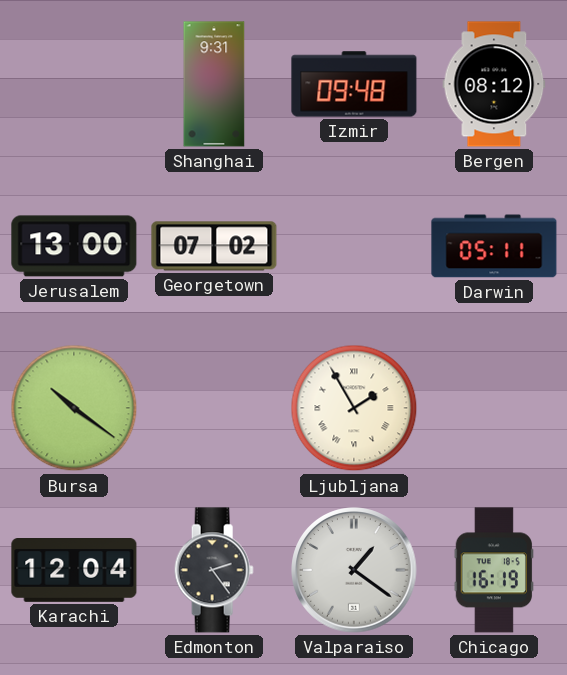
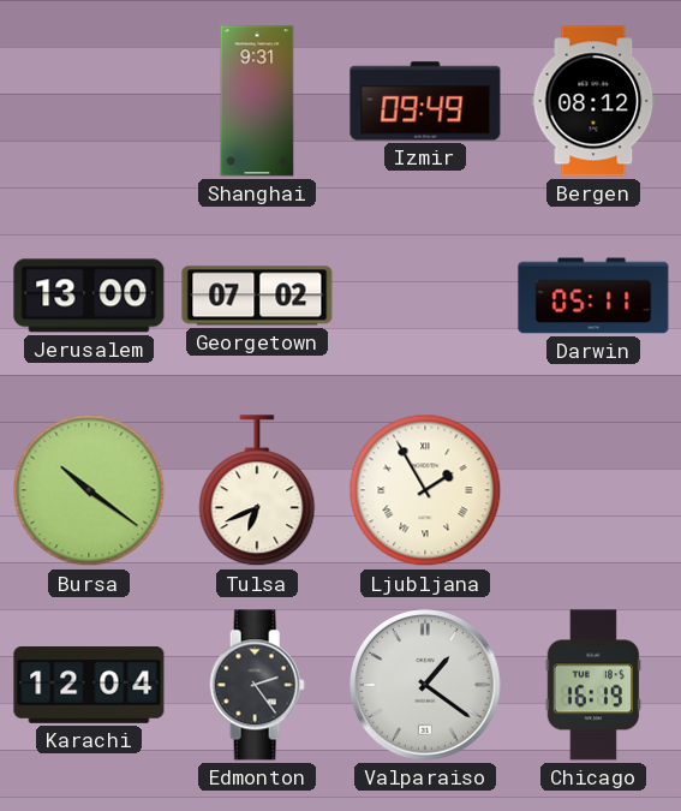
Izmir: 09:48 -> 09:49
Tulsa: none -> 6:41
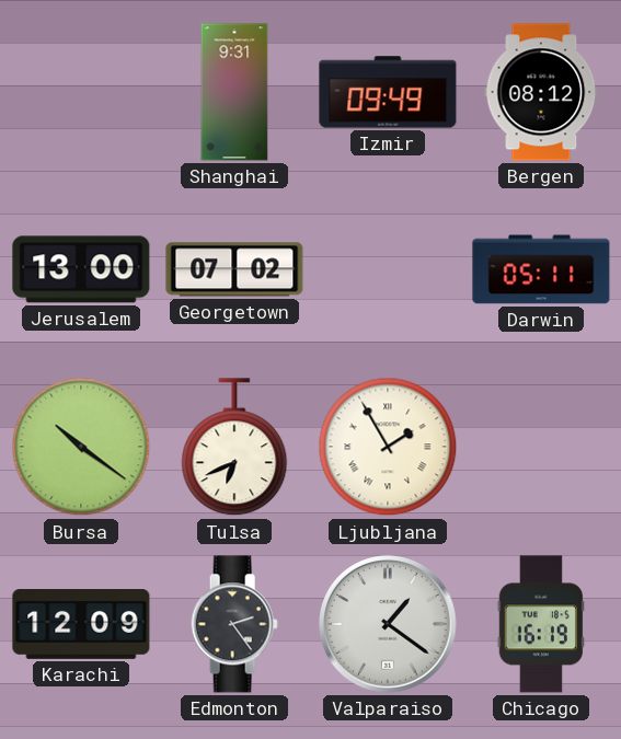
Karachi: 12:04 -> 12:09
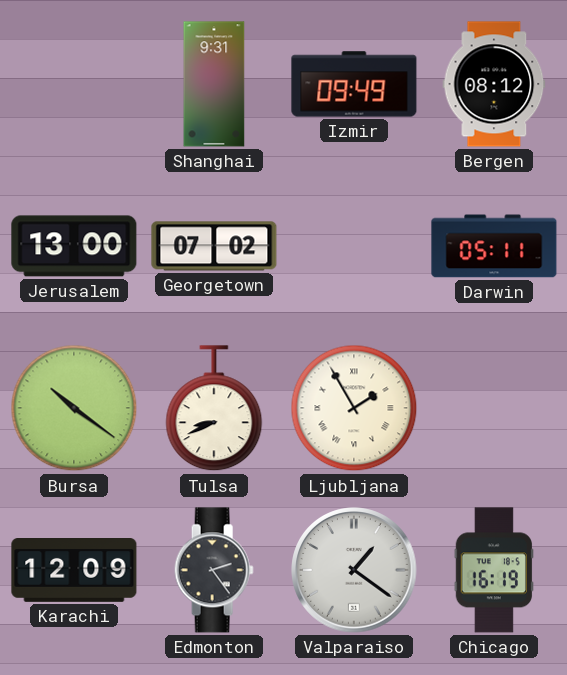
Tulsa: 6:41 -> 8:41
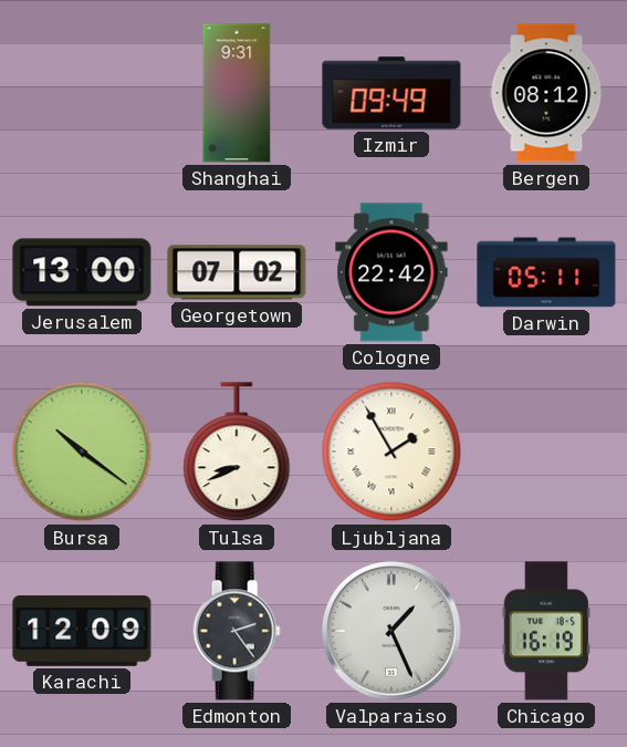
Cologne: none -> 22:42
Valparaiso: 1:21 -> 1:26
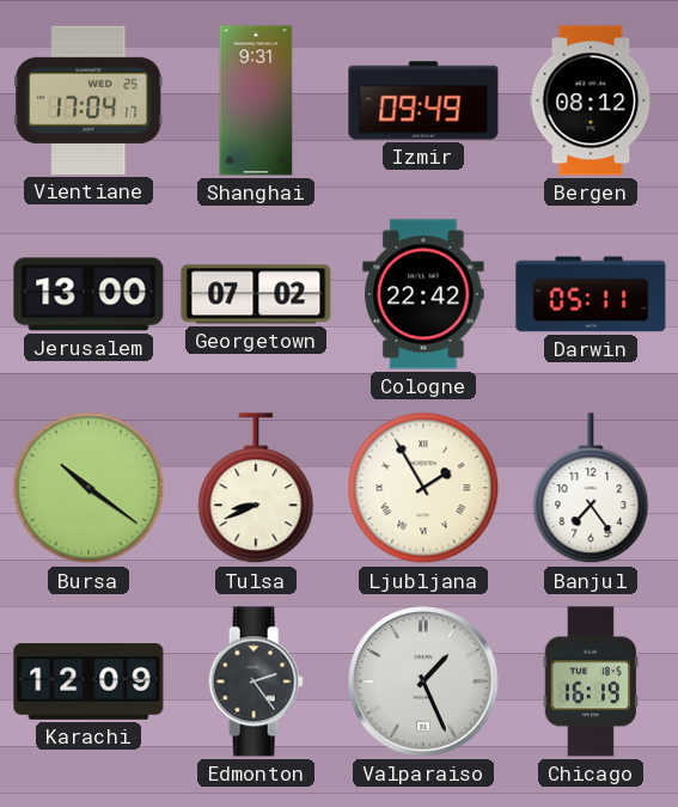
Vientiane: none -> 17:04
Banjul: none -> 7:24
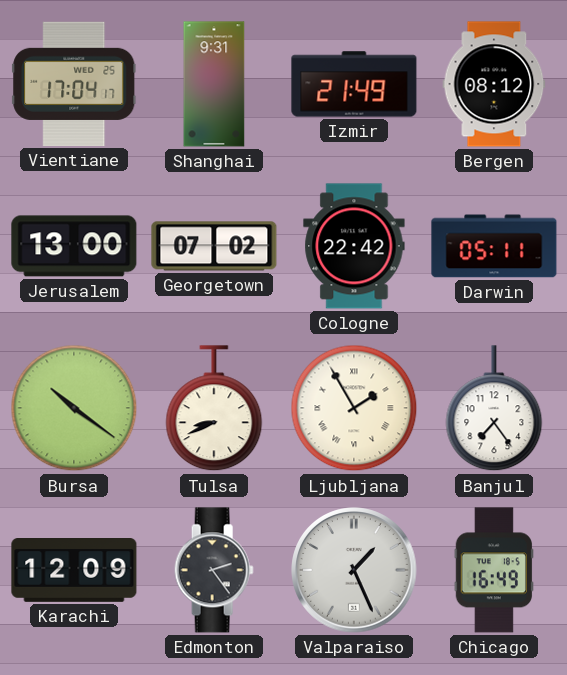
Izmir: 09:49 -> 21:49
Chicago: 16:19 -> 16:49
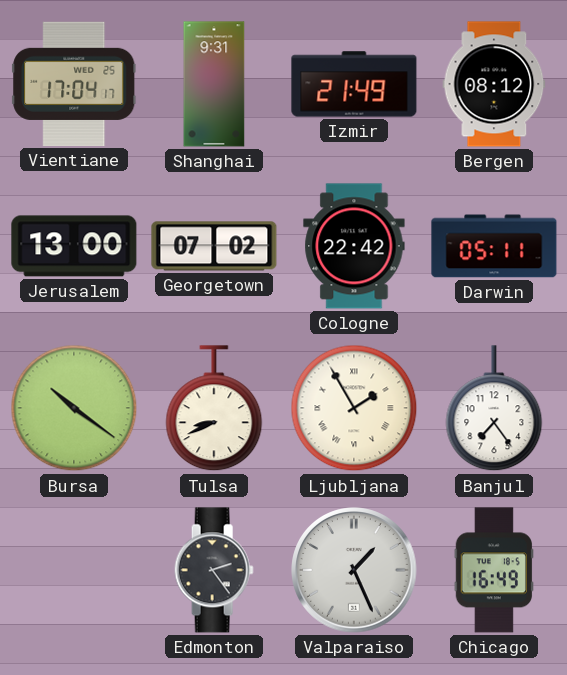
Karachi: 12:09 -> none
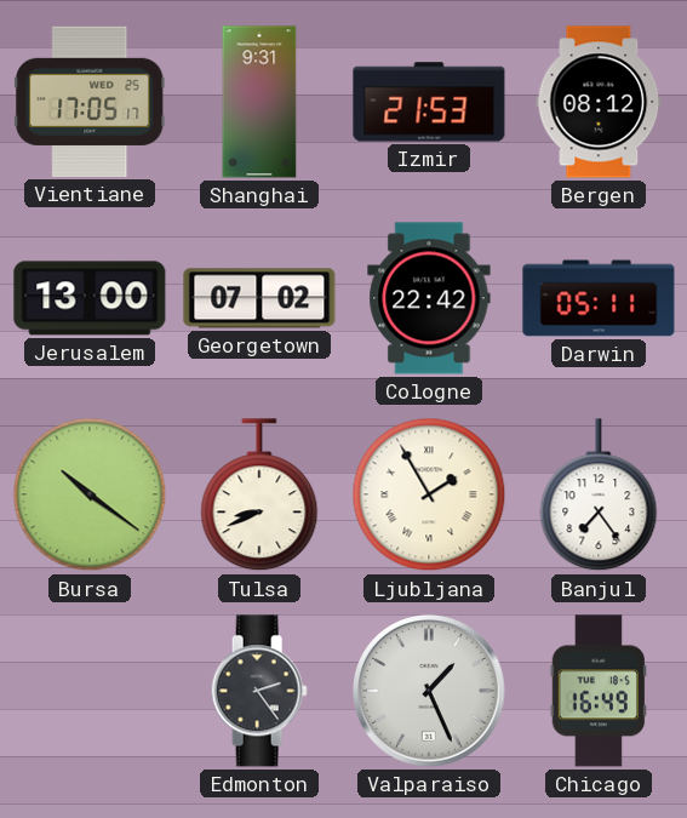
Vientiane: 17:04 -> 17:05
Izmir: 21:49 -> 21:53
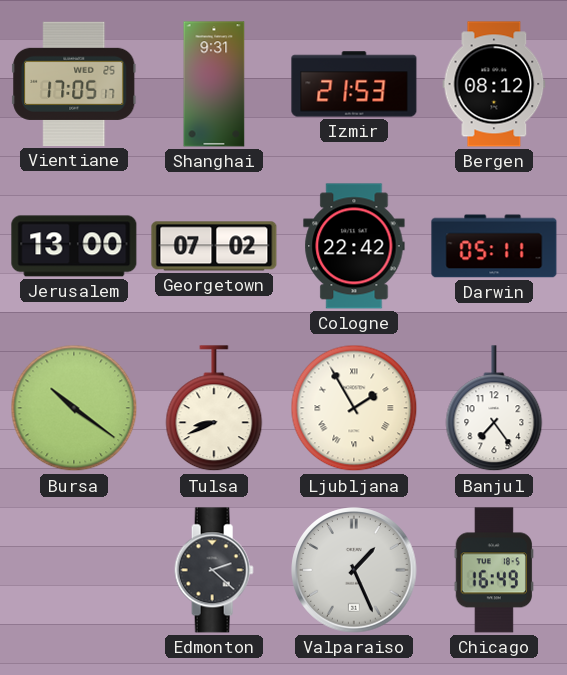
Edmonton: 2:24 -> 2:22
